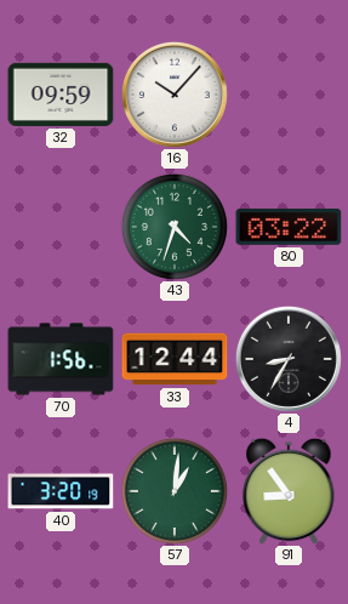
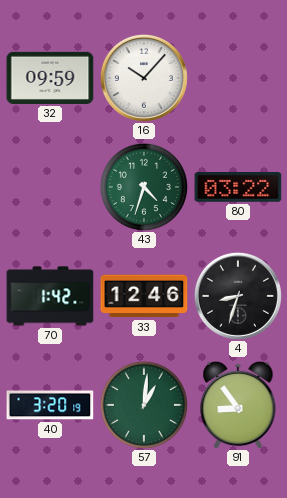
70: 1:56 -> 1:42
33: 12:44 -> 12:46
4: 8:35 -> 8:33
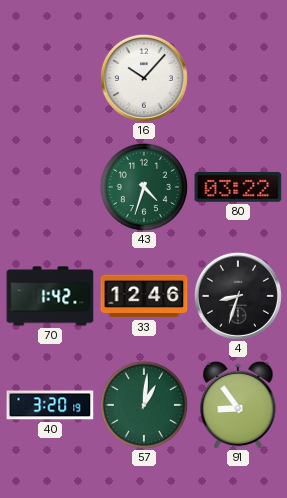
32: 09:59 -> none
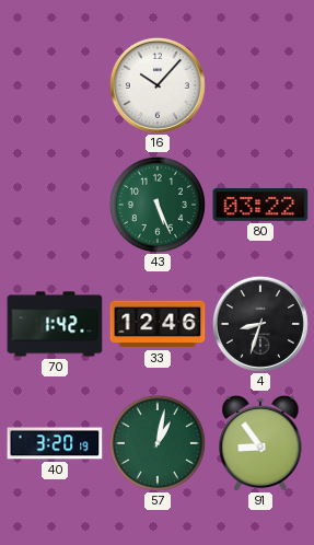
43: 4:33 -> 5:26
57: 1:01 -> 1:02
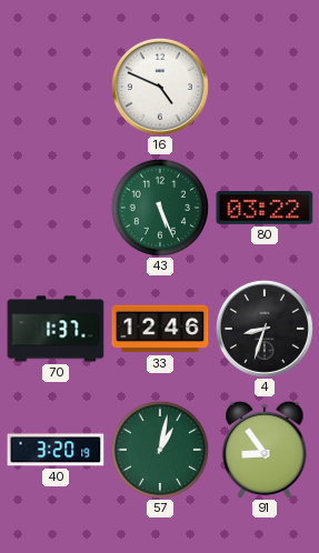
16: 10:07 -> 4:49
70: 1:42 -> 1:37
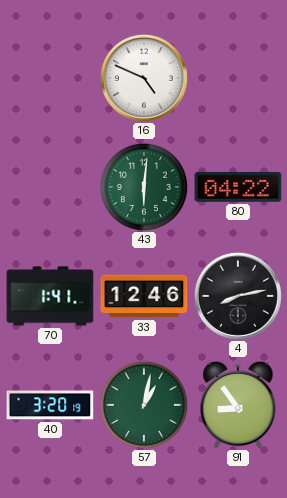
43: 5:26 -> 6:01
80: 03:22 -> 04:22
70: 1:37 -> 1:41
4: 8:33 -> 8:13
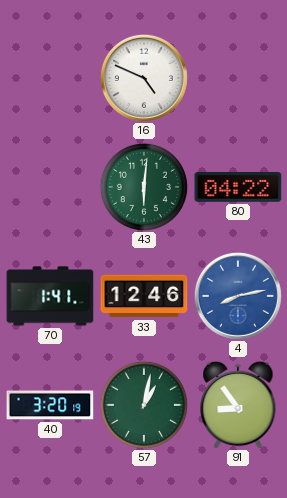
4 dial: black -> blue
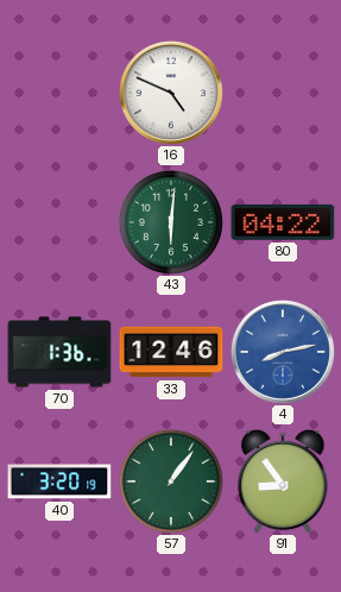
70: 1:41 -> 1:36
57: 1:02 -> 1:06
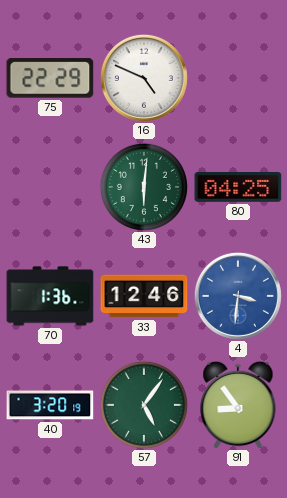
75: none -> 22:29
80: 04:22 -> 04:25
4: 8:13 -> 3:31
57: 1:06 -> 5:06
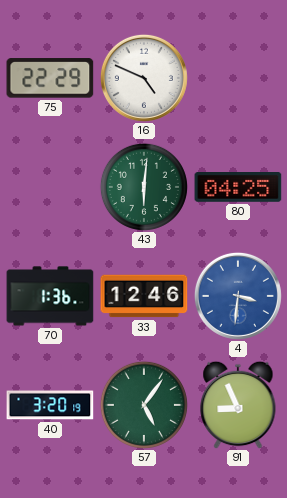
91: 8:54 -> 8:56
